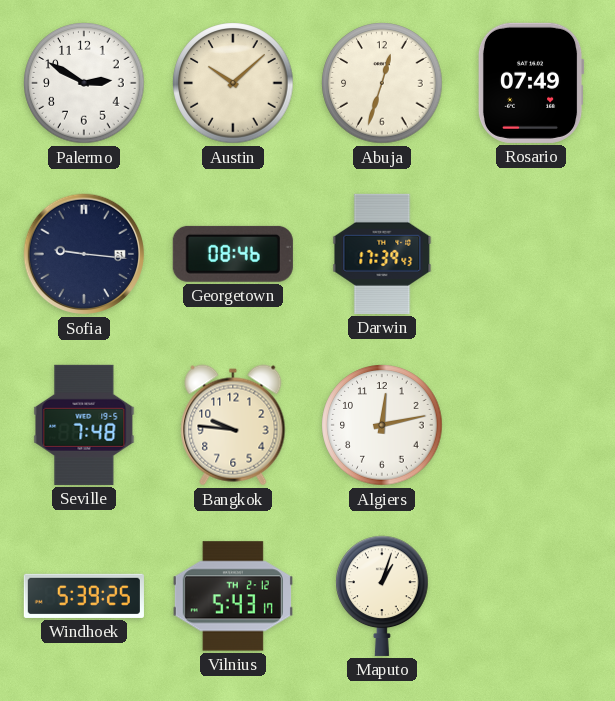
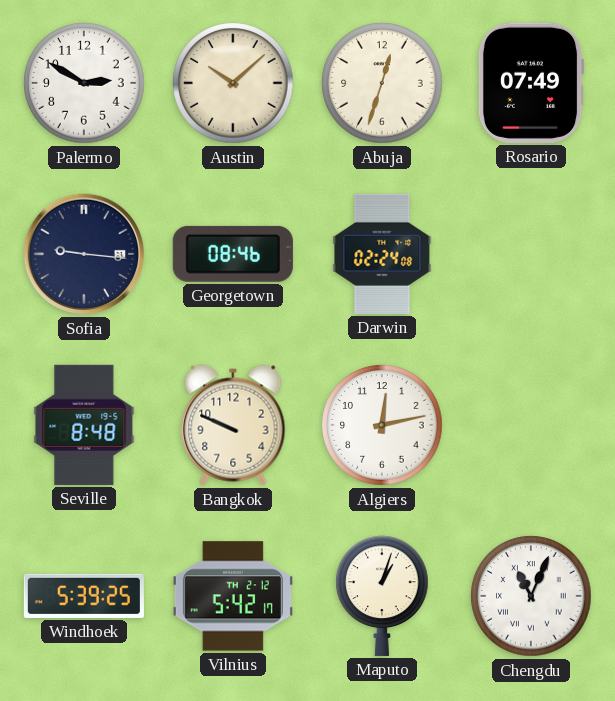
Darwin: 17:39 -> 02:24
Seville: 7:48 -> 8:48
Bangkok: 9:46 -> 9:49
Vilnius: 5:43 -> 5:42
Chengdu: none -> 11:04
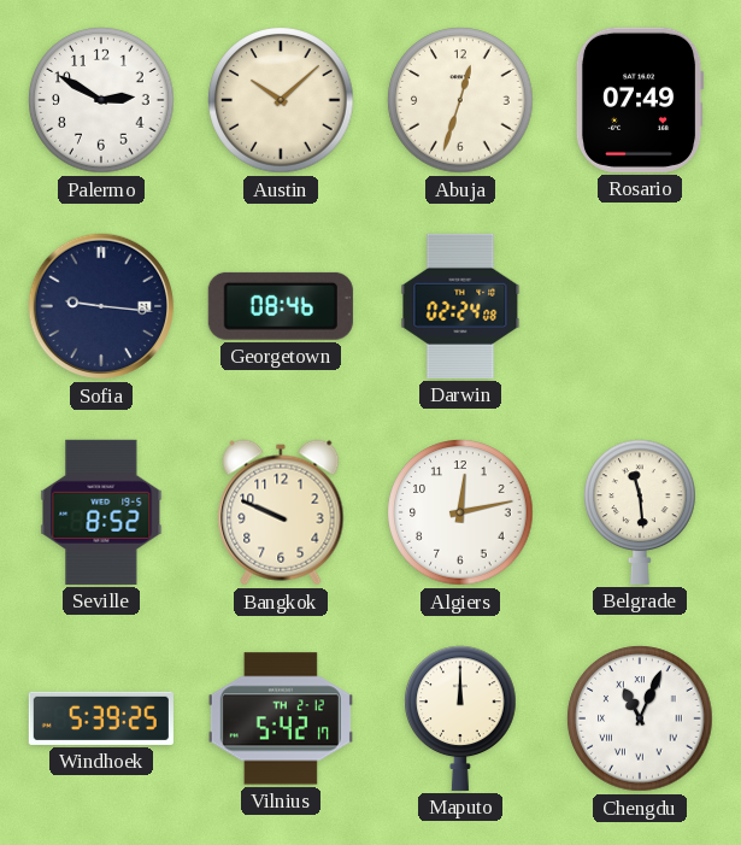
Seville: 8:48 -> 8:52
Belgrade: none -> 11:29
Maputo: 1:03 -> 12:00
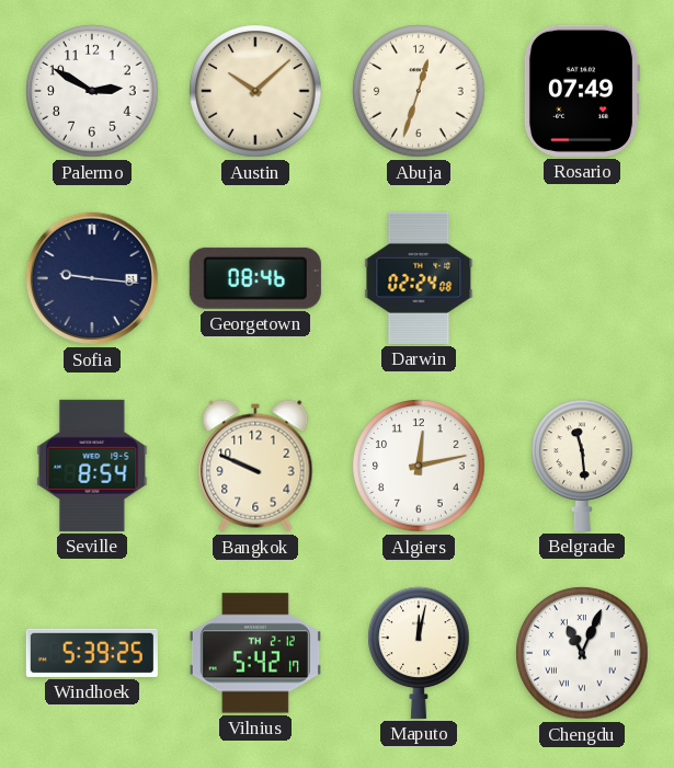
Seville: 8:52 -> 8:54
Maputo: 12:00 -> 12:02
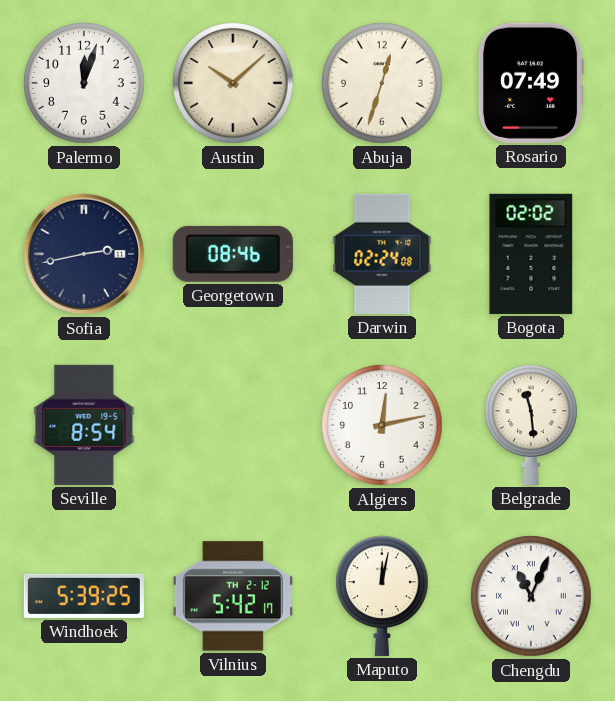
Palermo: 2:50 -> 12:03
Sofia: 9:16 -> 2:43
Bogota: none -> 02:02
Bangkok: 9:49 -> none
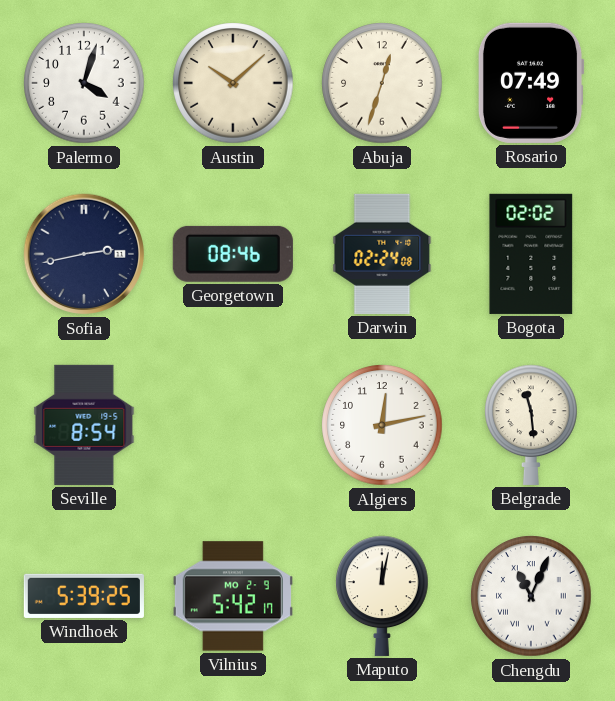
Palermo: 12:03 -> 4:03
Vilnius date: TH 2-12 -> MO 2-9
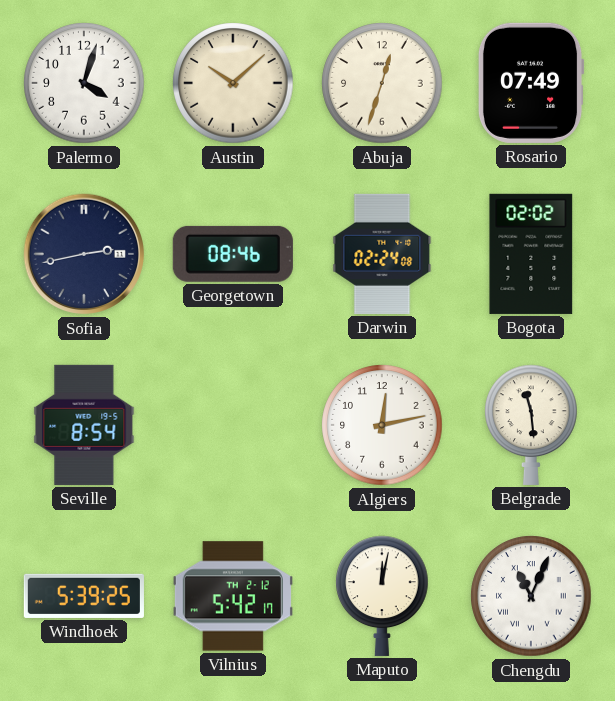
Vilnius date: MO 2-9 -> TH 2-12
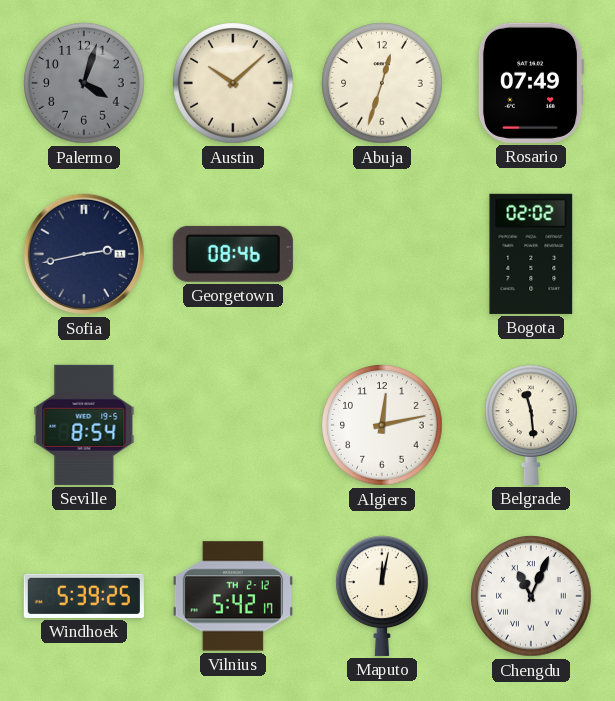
Palermo dial: white -> grey
Darwin: 02:24 -> none
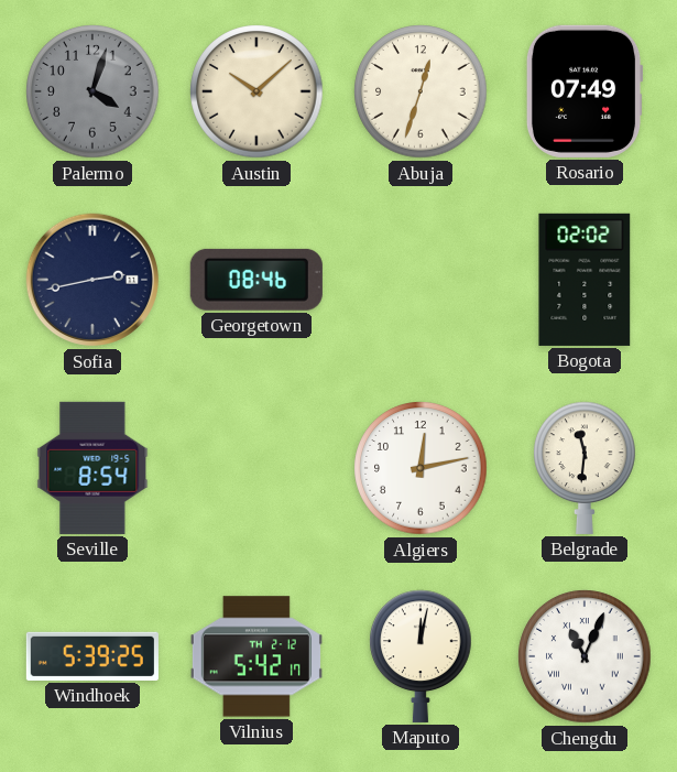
Belgrade: 11:29 -> 11:31
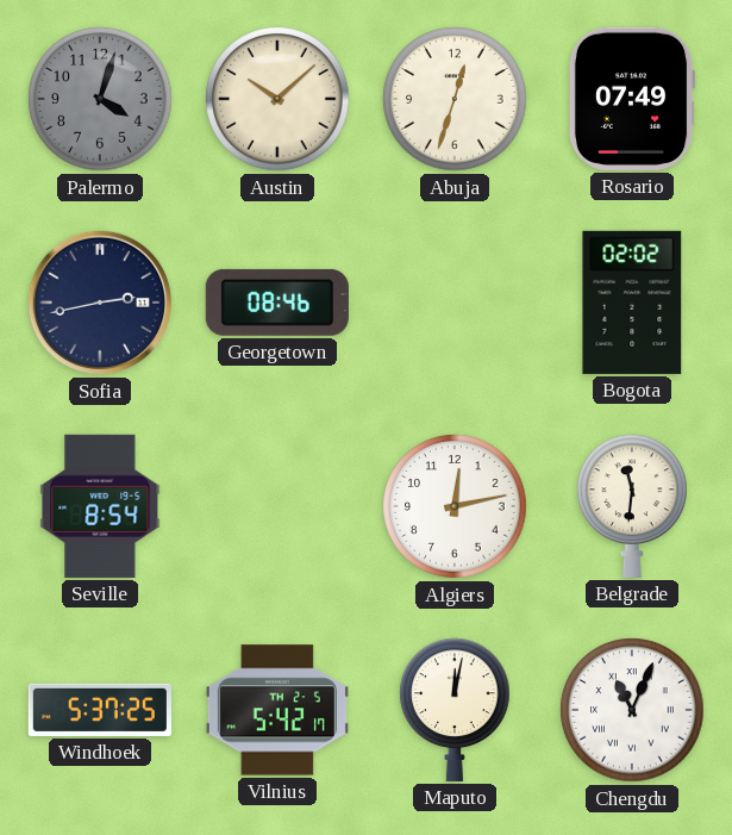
Windhoek: 5:39 -> 5:37
Vilnius date: TH 2-12 -> TH 2-5
